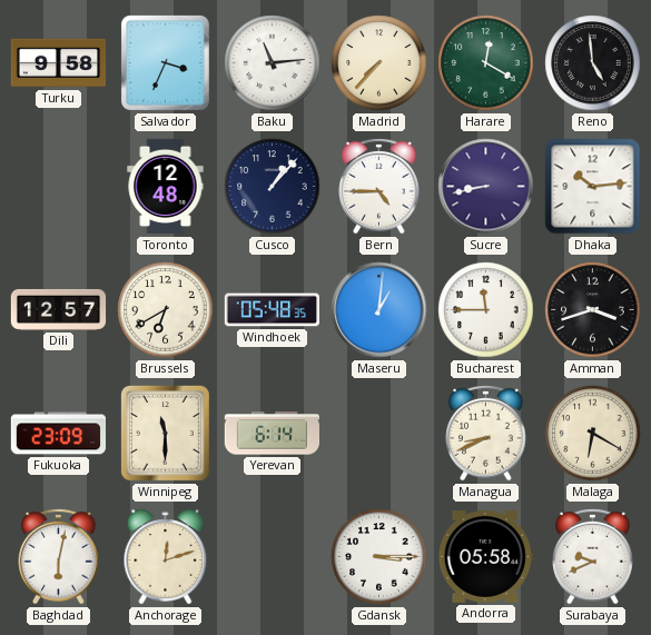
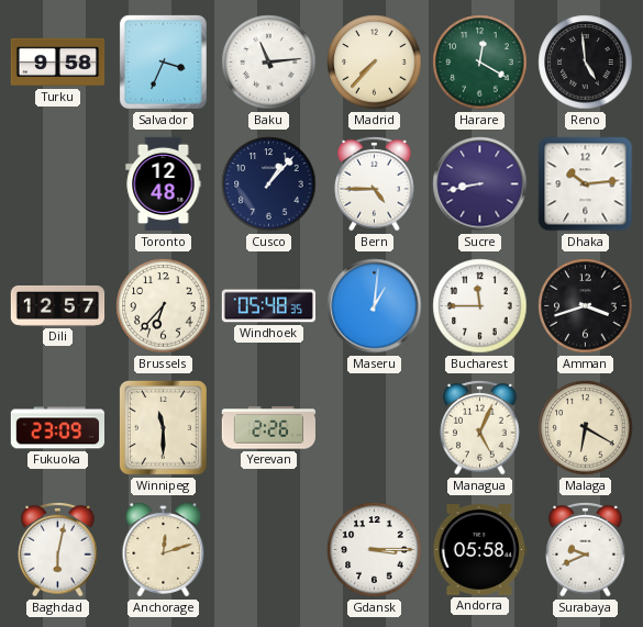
Brussels: 6:40 -> 6:37
Yerevan: 6:14 -> 2:26
Managua: 8:41 -> 5:04
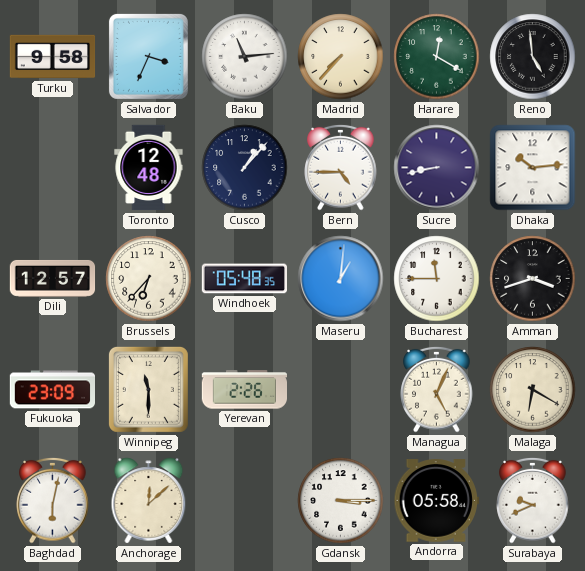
Anchorage: 12:12 -> 12:08
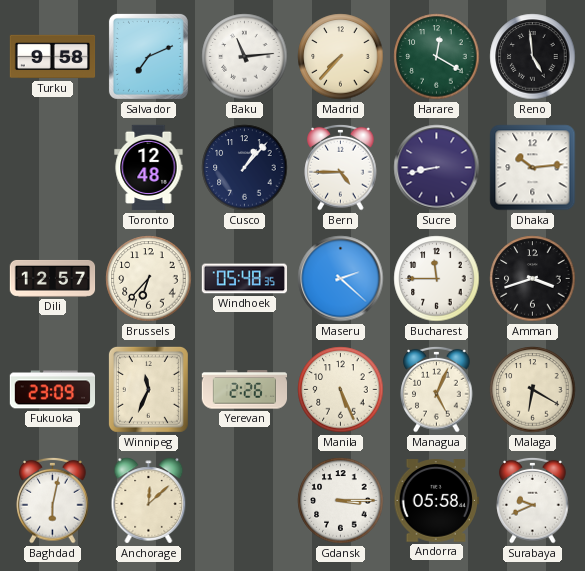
Salvador: 3:34 -> 7:11
Maseru: 1:01 -> 2:22
Winnipeg: 11:30 -> 11:34
Manila: none -> 5:26
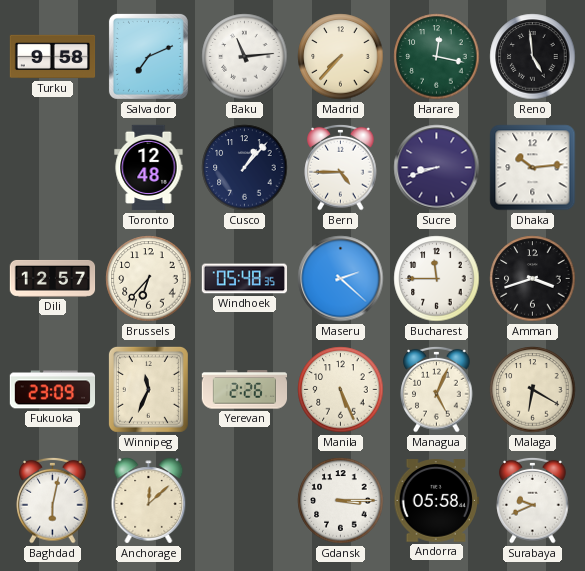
Harare: 12:20 -> 12:17
Sucre: 8:43 -> 8:42
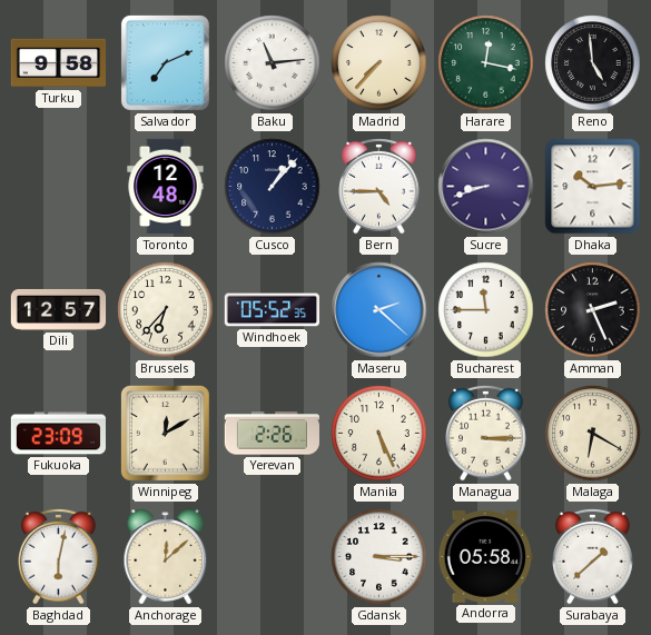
Windhoek: 05:48 -> 05:52
Amman: 3:42 -> 2:26
Winnipeg: 11:34 -> 12:10
Managua: 5:04 -> 3:15
Surabaya: 9:41 -> 1:38
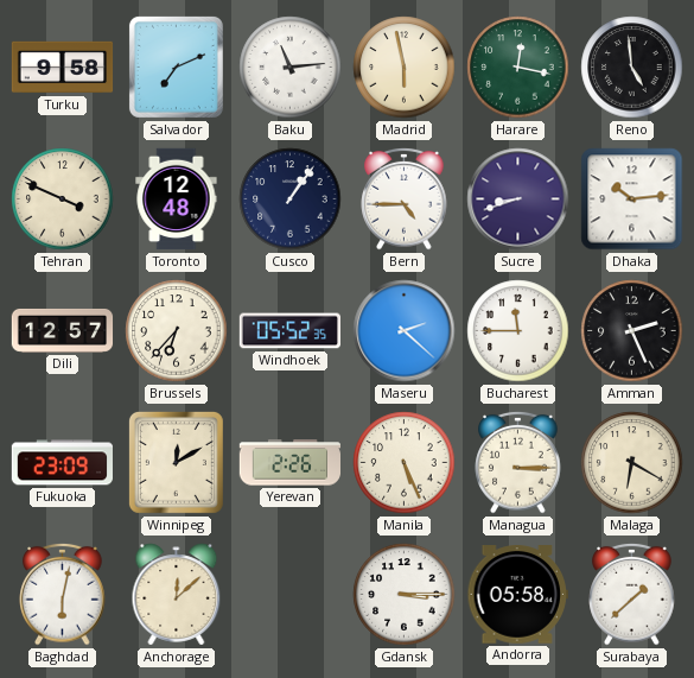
Madrid: 7:37 -> 5:58
Tehran: none -> 3:49
Cusco: 1:07 -> 1:06
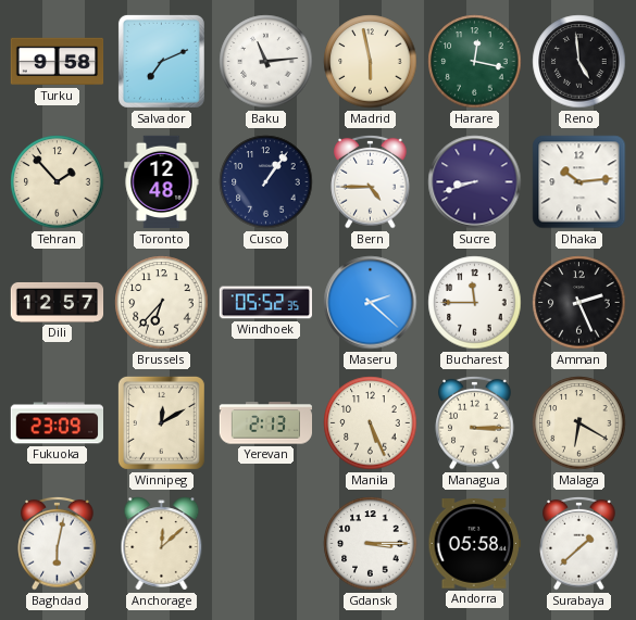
Tehran: 3:49 -> 1:53
Yerevan: 2:26 -> 2:13
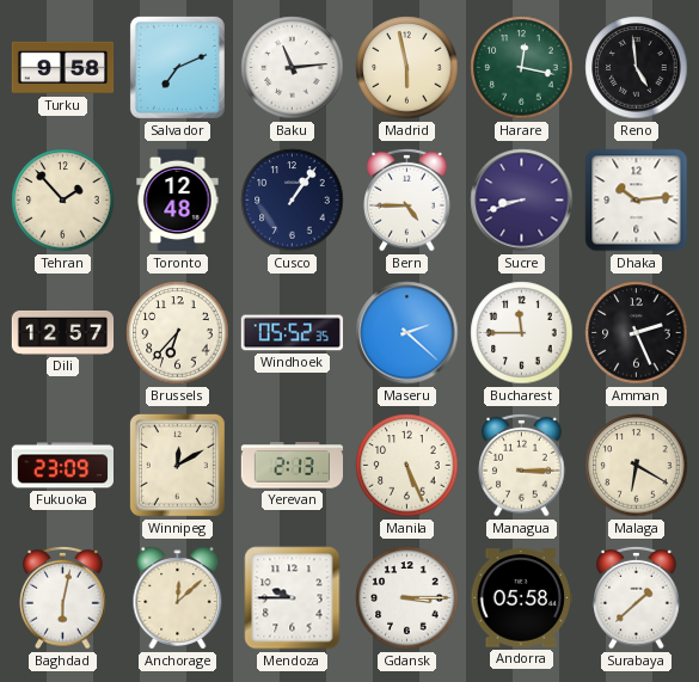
Mendoza: none -> 9:45
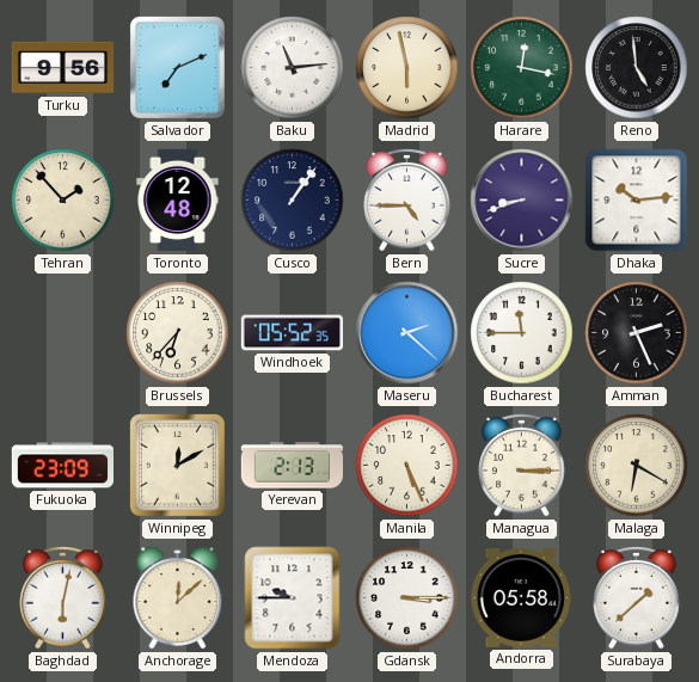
Turku: 9:58 -> 9:56
Dili: 12:57 -> none
